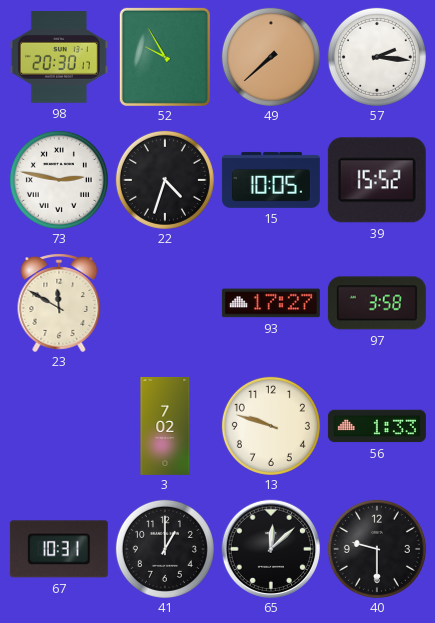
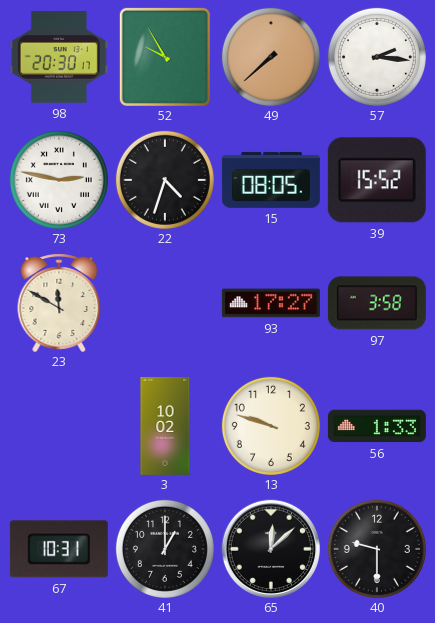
15: 10:05 -> 08:05
3: 7:02 -> 10:02
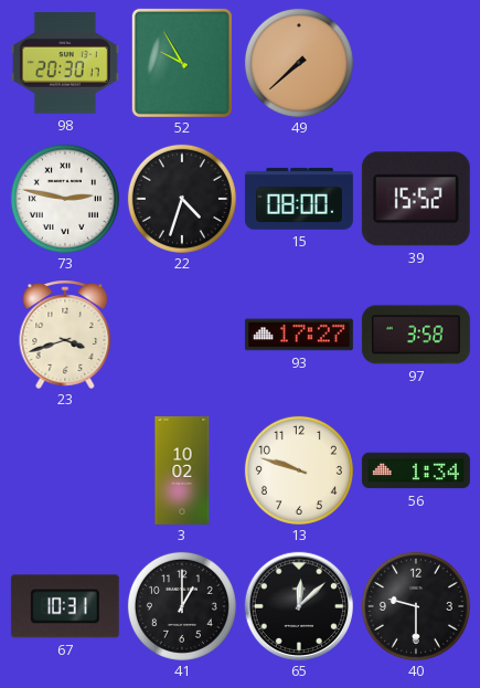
57: 2:16 -> none
15: 08:05 -> 08:00
23: 11:50 -> 3:42
56: 1:33 -> 1:34
